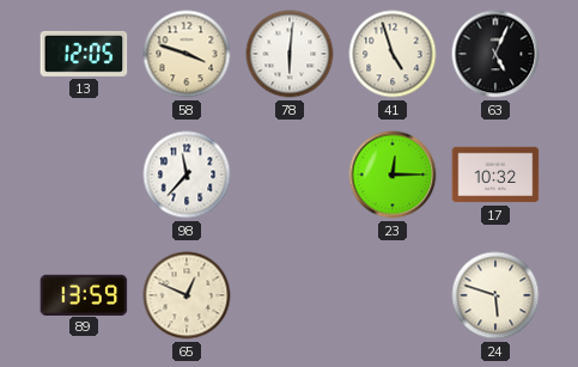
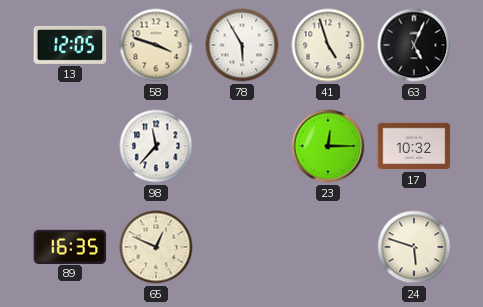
78: 6:01 -> 5:55
89: 13:59 -> 16:35
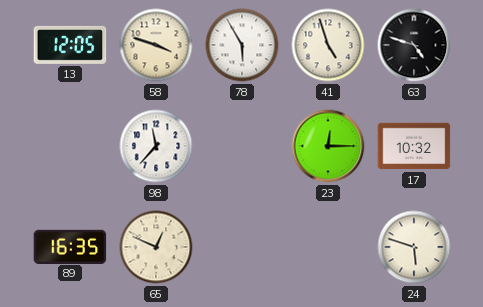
63: 5:04 -> 4:48
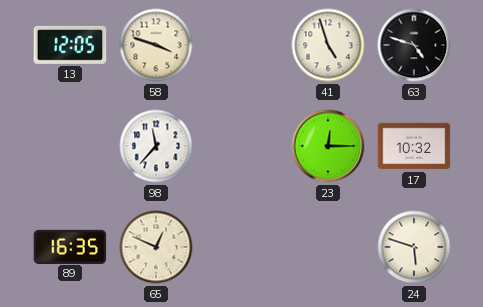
78: 5:55 -> none
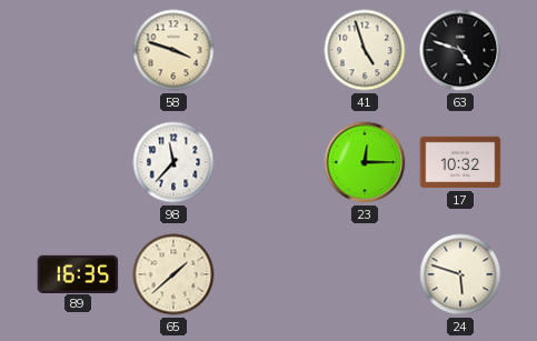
13: 12:05 -> none
65: 12:49 -> 1:38
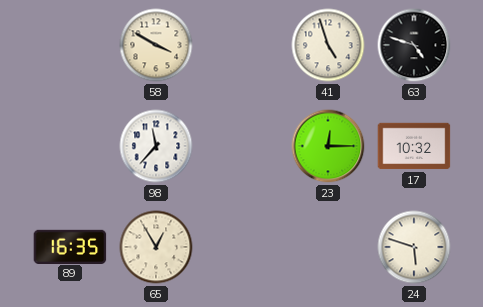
58: 3:48 -> 3:50
65: 1:38 -> 12:55
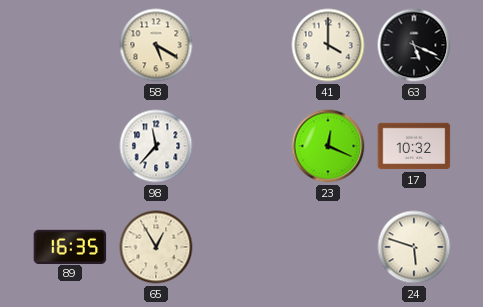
58: 3:50 -> 5:20
41: 4:57 -> 4:00
63: 4:48 -> 5:19
23: 12:15 -> 12:19
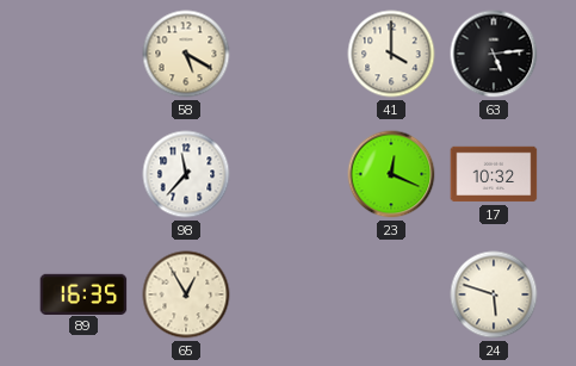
63: 5:19 -> 5:14
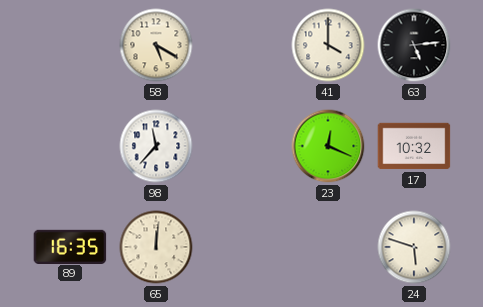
65: 12:55 -> 12:01
